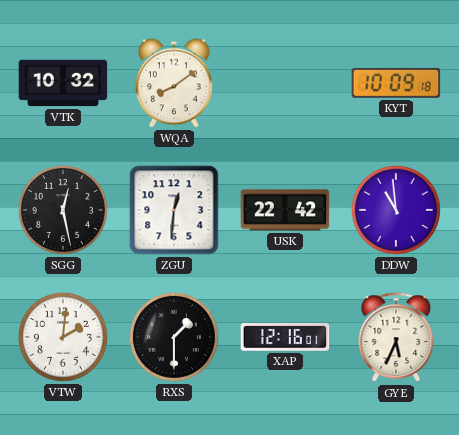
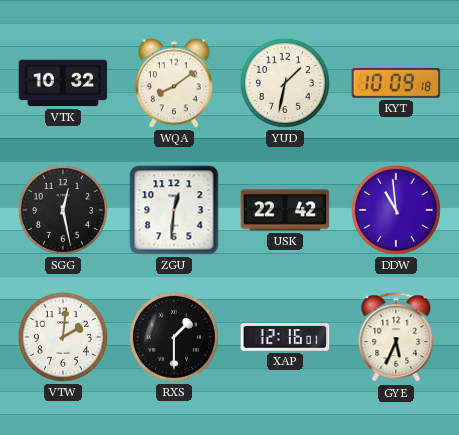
YUD: none -> 1:32
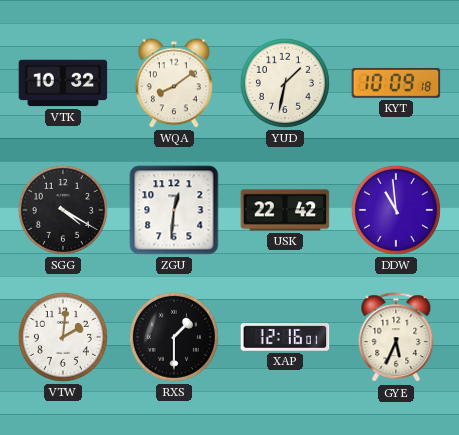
SGG: 12:28 -> 4:20
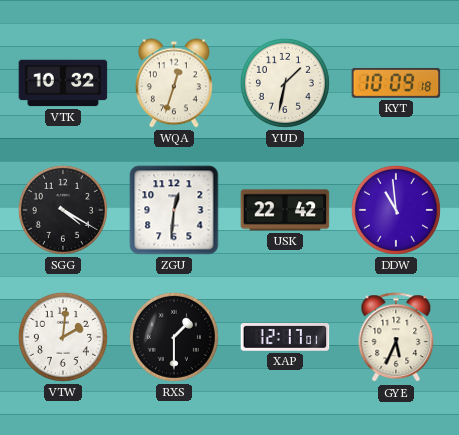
WQA: 8:09 -> 12:33
XAP: 12:16 -> 12:17
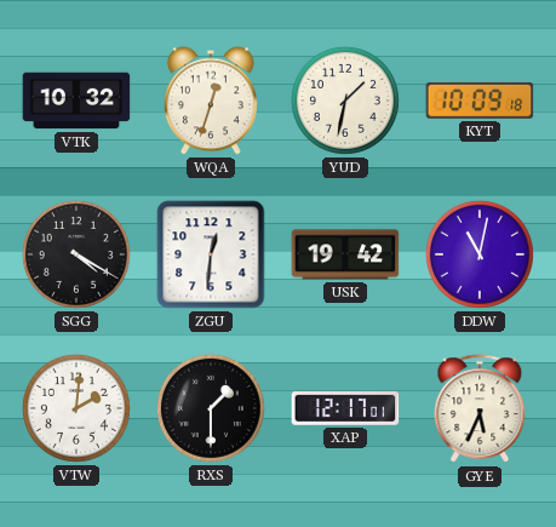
USK: 22:42 -> 19:42
DDW: 10:59 -> 11:02
